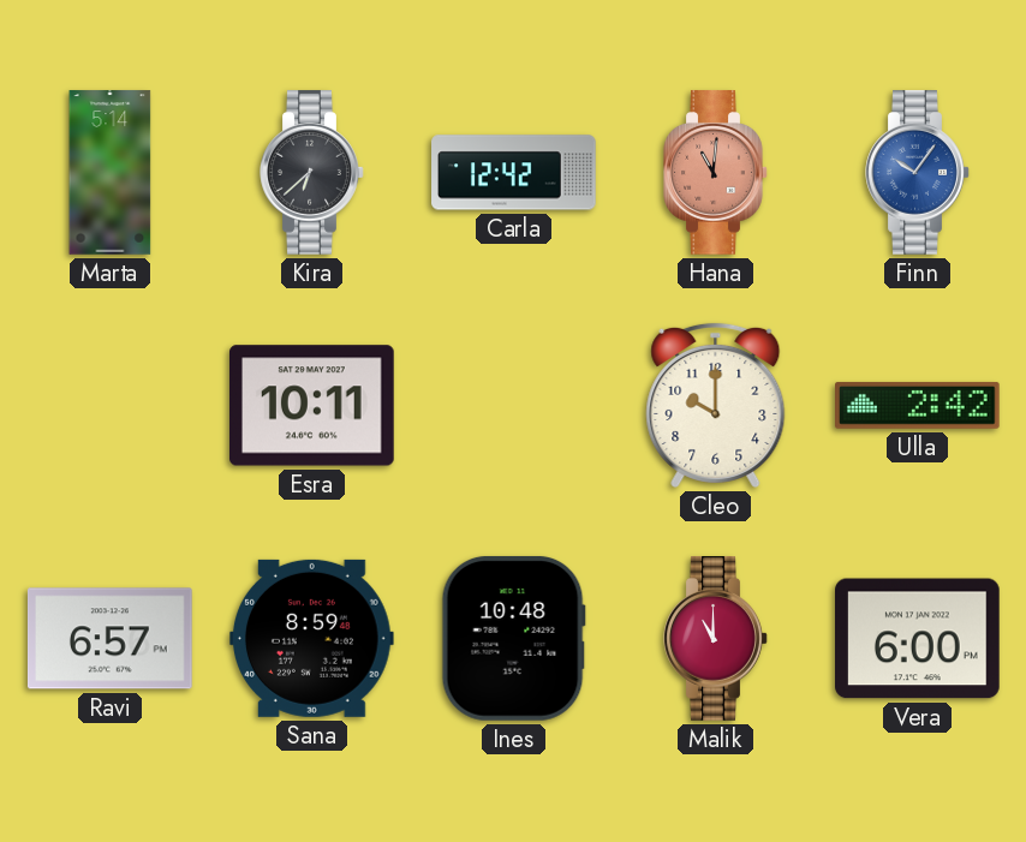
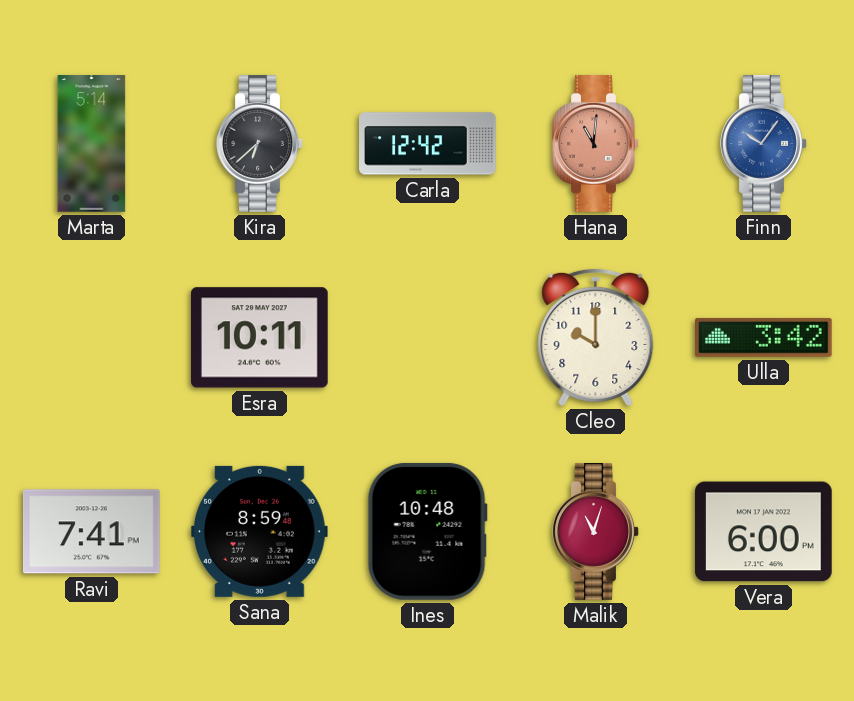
Ulla: 2:42 -> 3:42
Ravi: 6:57 -> 7:41
Malik: 11:00 -> 11:03
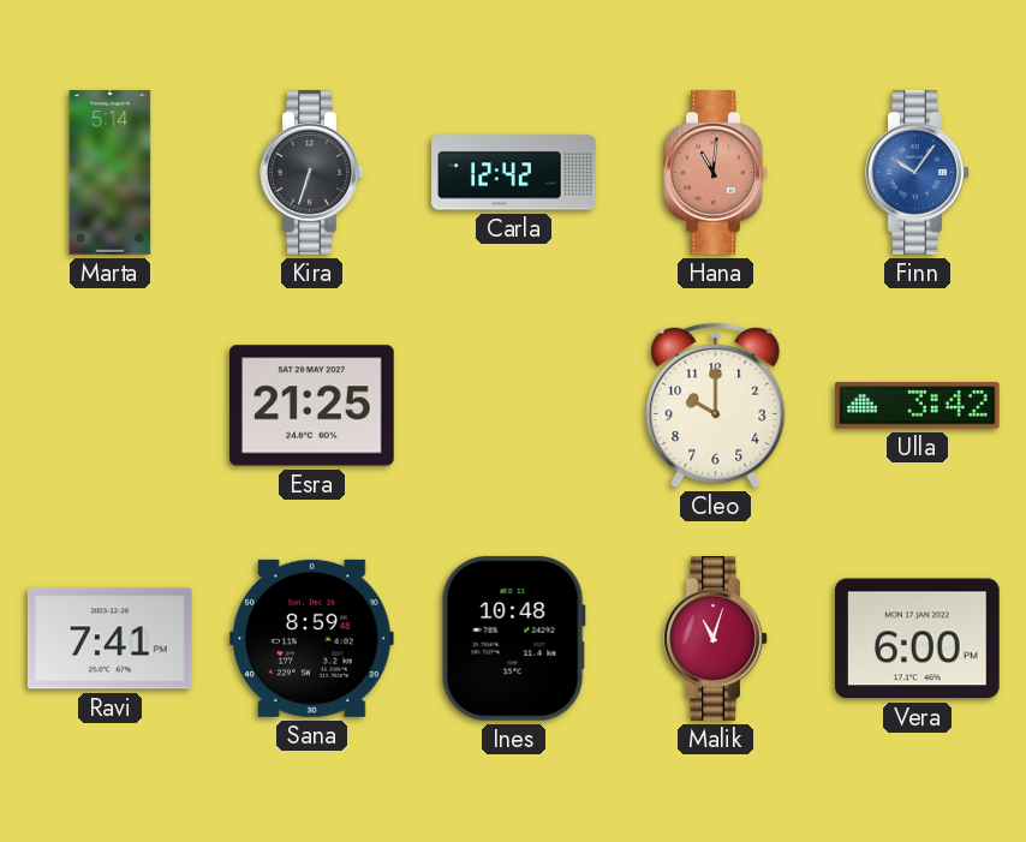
Kira: 6:38 -> 6:33
Esra: 10:11 -> 21:25
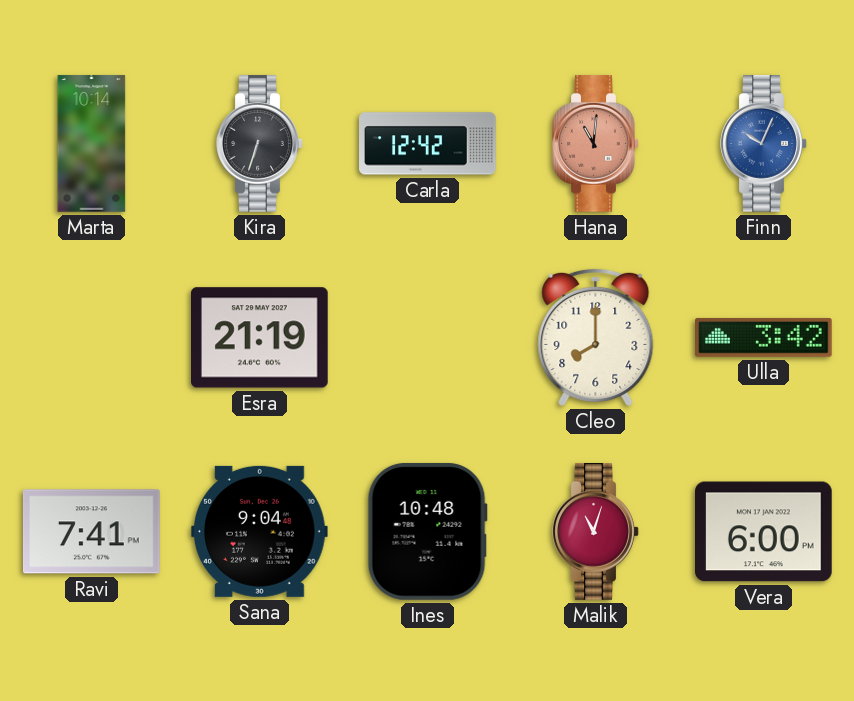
Marta: 5:14 -> 10:14
Finn: 10:06 -> 10:04
Esra: 21:25 -> 21:19
Cleo: 10:00 -> 8:00
Sana: 8:59 -> 9:04
